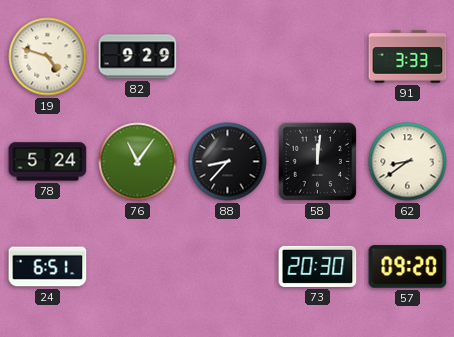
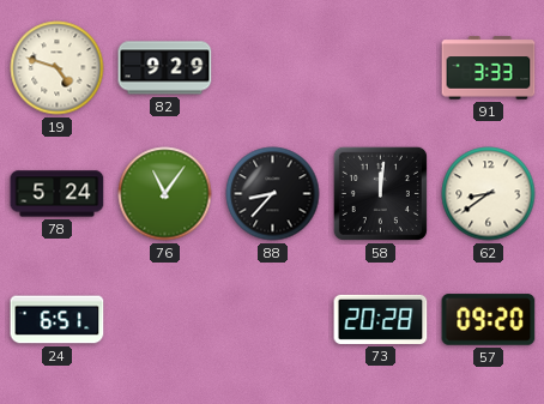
73: 20:30 -> 20:28
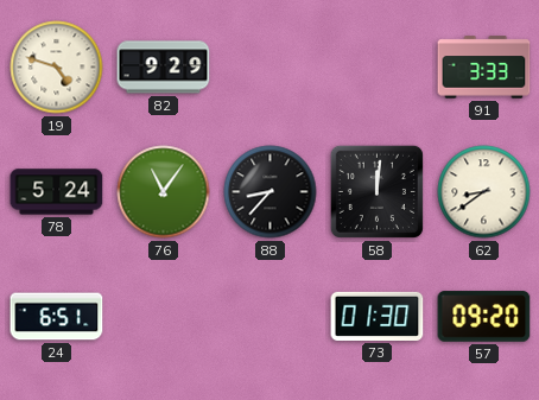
73: 20:28 -> 01:30
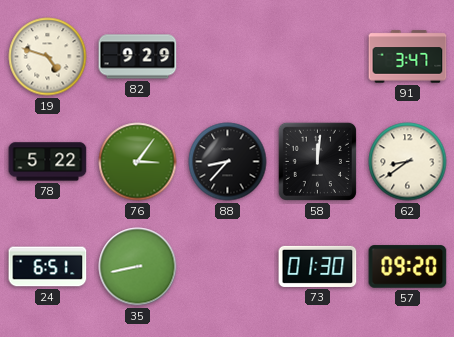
91: 3:33 -> 3:47
78: 5:24 -> 5:22
76: 11:06 -> 3:06
35: none -> 8:43
